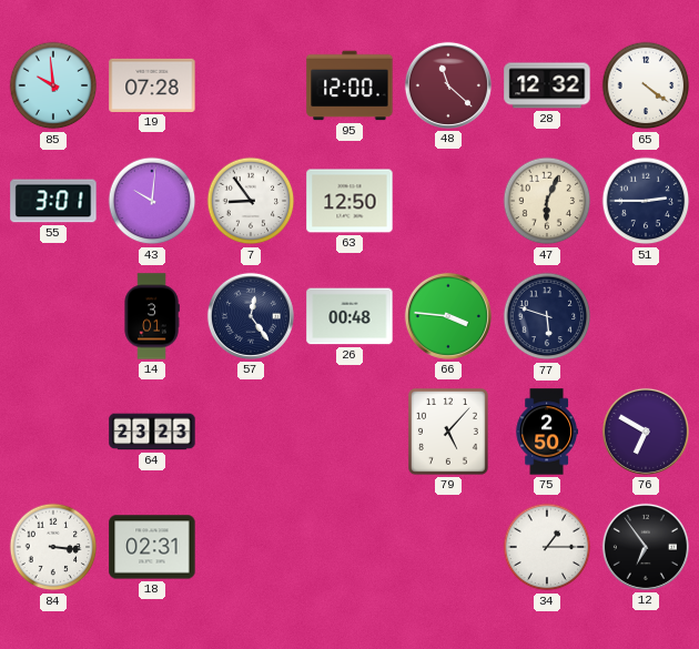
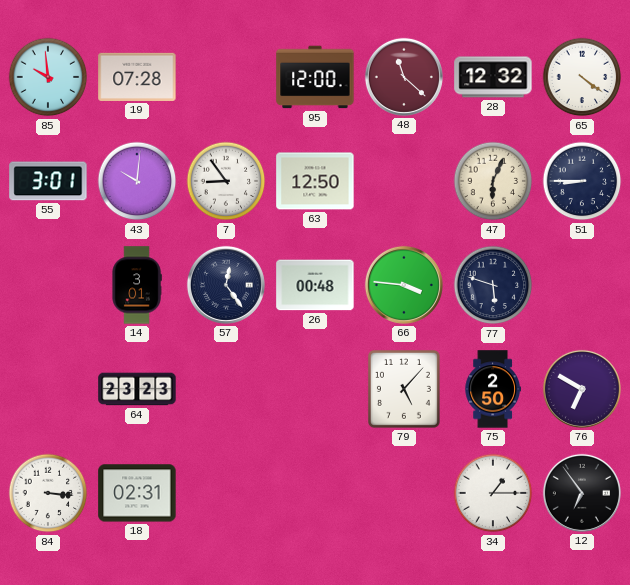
51: 2:45 -> 8:45
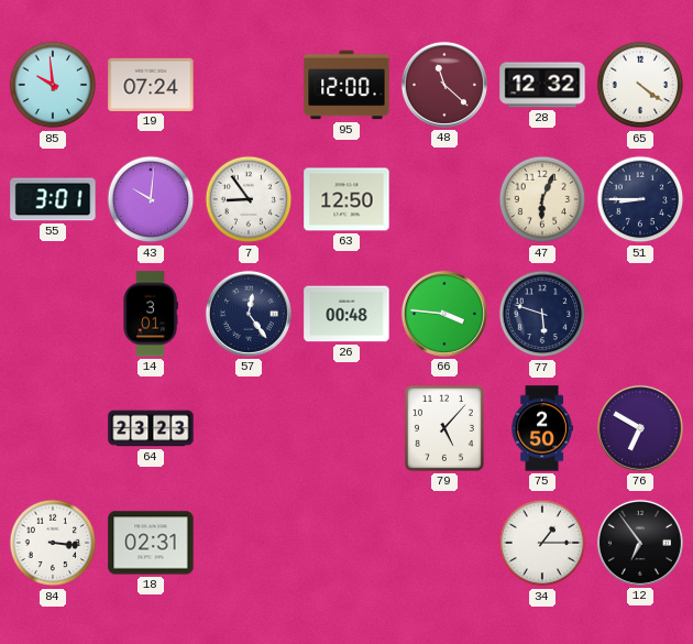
19: 07:28 -> 07:24
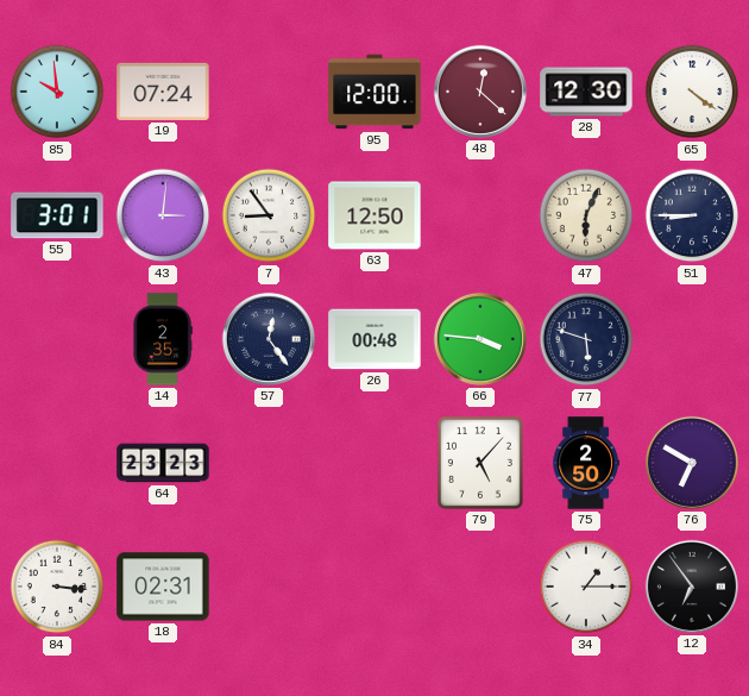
48: 11:22 -> 12:22
28: 12:32 -> 12:30
43: 10:01 -> 3:01
14: 3:01 -> 2:35
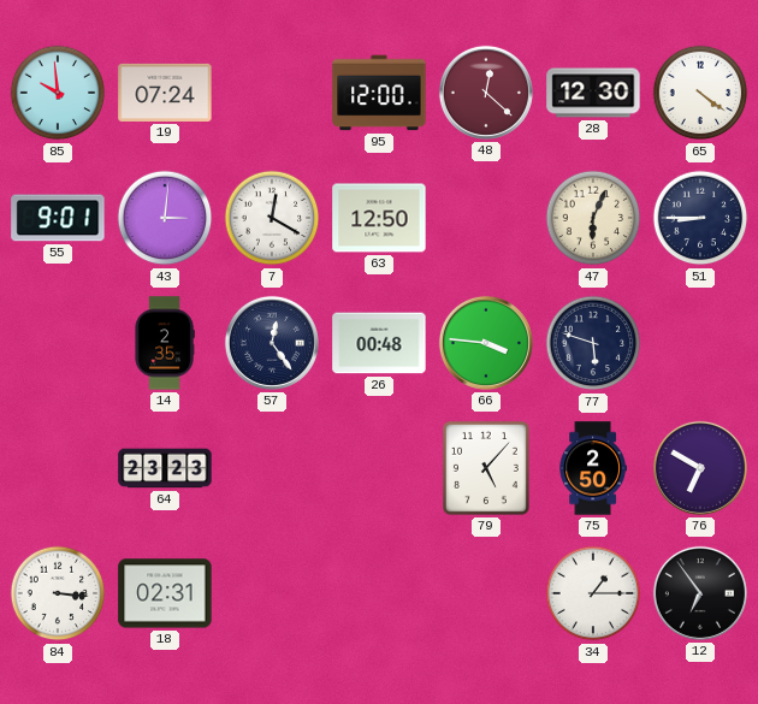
55: 3:01 -> 9:01
7: 8:54 -> 12:20
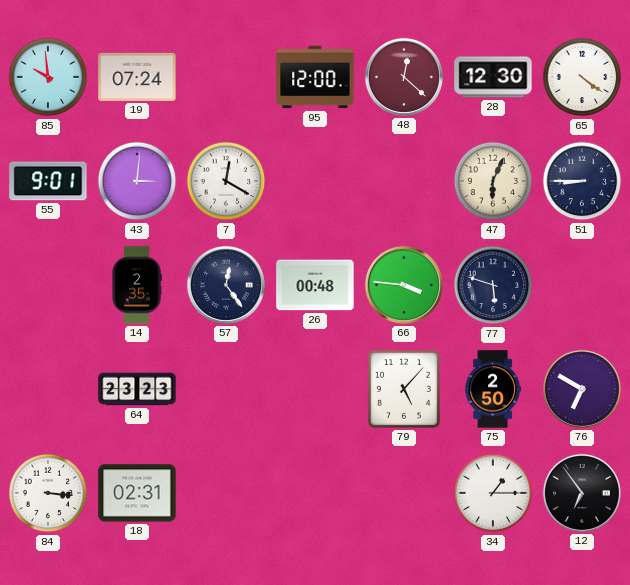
63: 12:50 -> none
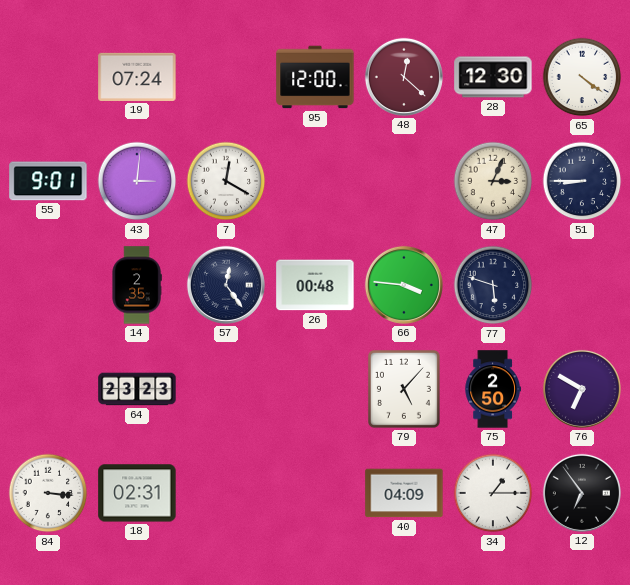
85: 9:59 -> none
47: 6:04 -> 3:04
40: none -> 04:09
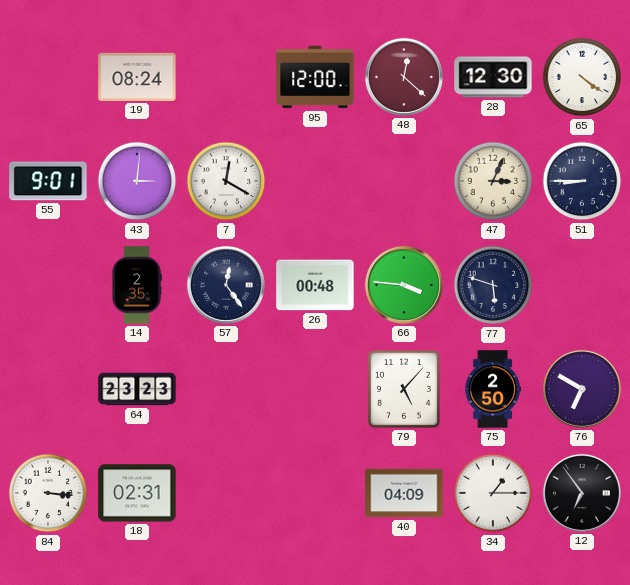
19: 07:24 -> 08:24
